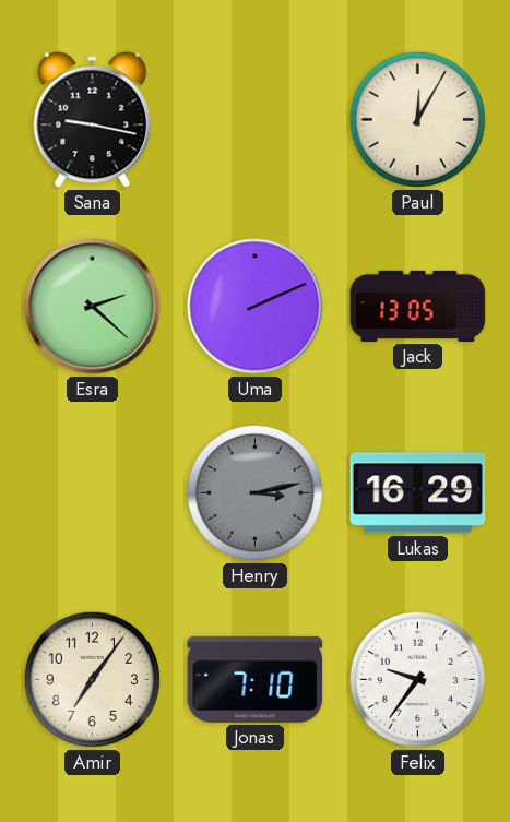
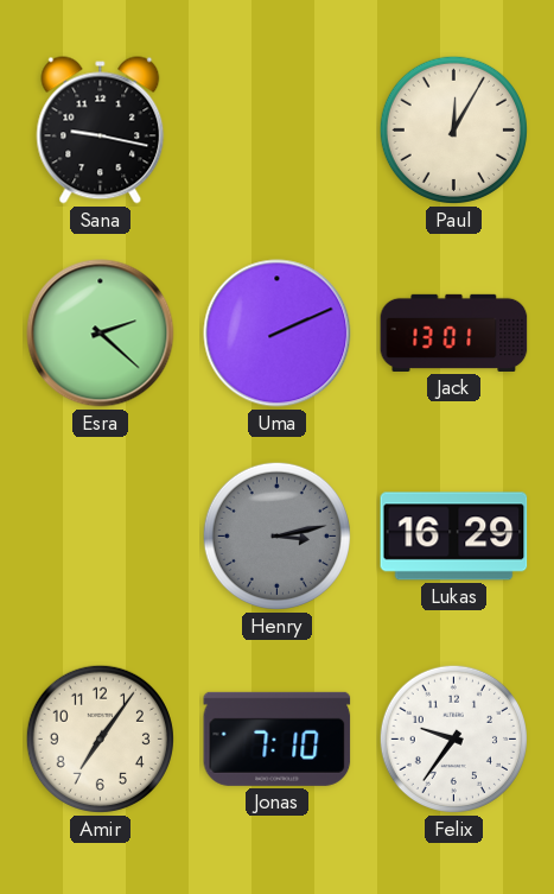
Jack: 13:05 -> 13:01
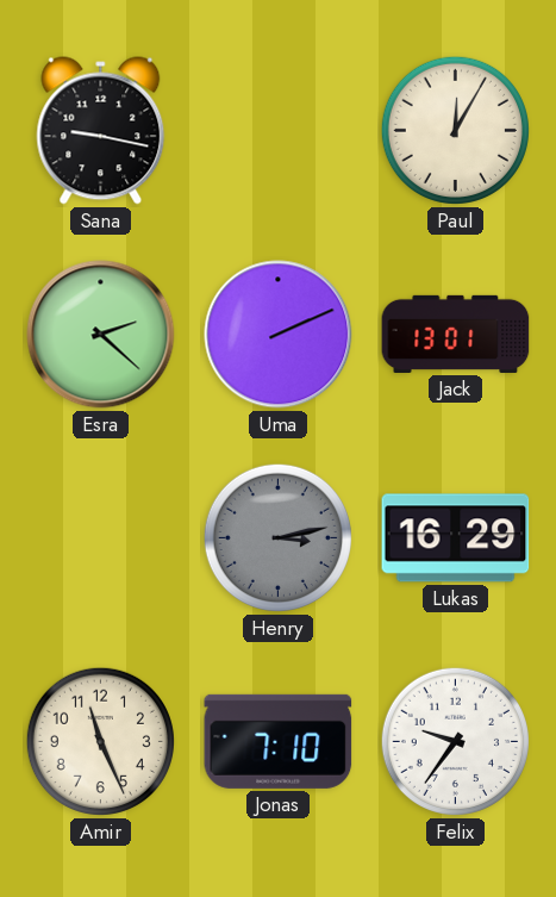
Amir: 7:06 -> 11:26
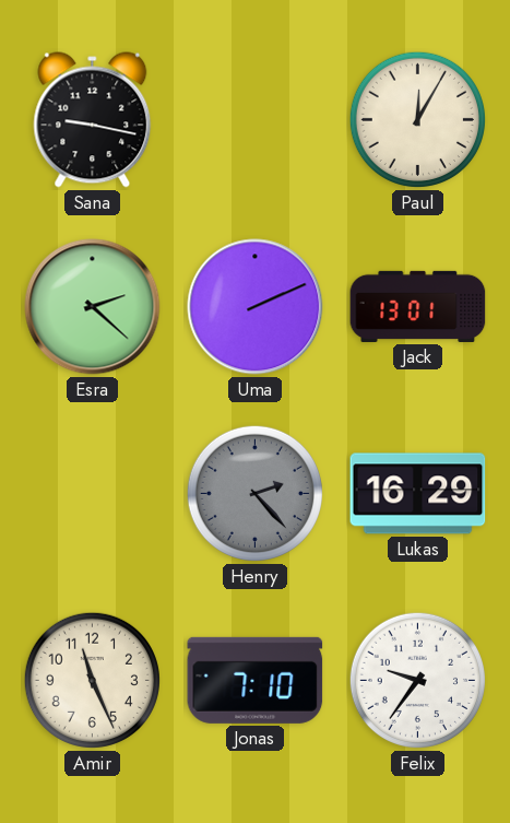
Henry: 3:13 -> 2:23
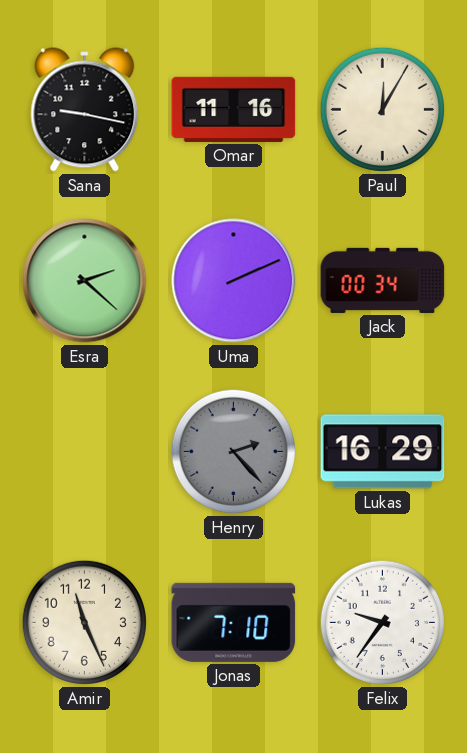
Omar: none -> 11:16
Jack: 13:01 -> 00:34
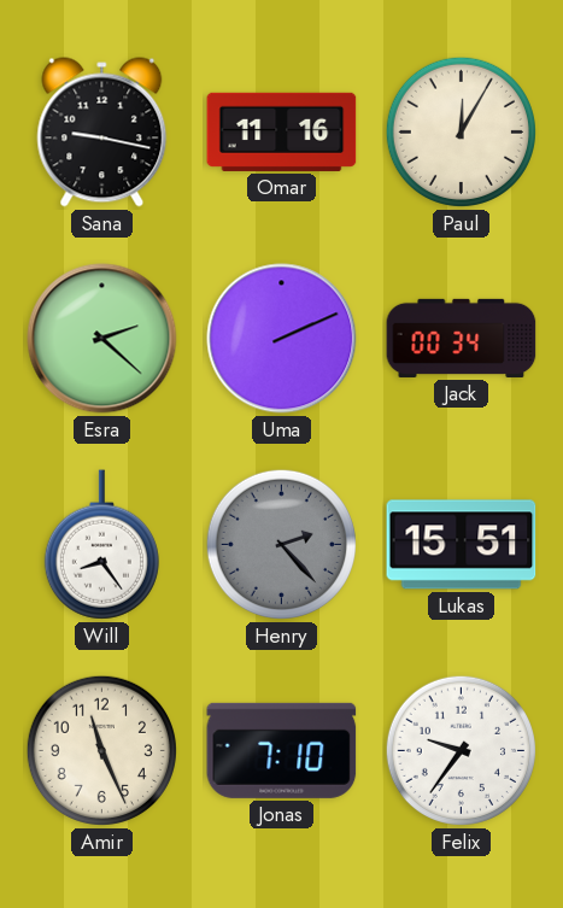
Will: none -> 8:24
Lukas: 16:29 -> 15:51
